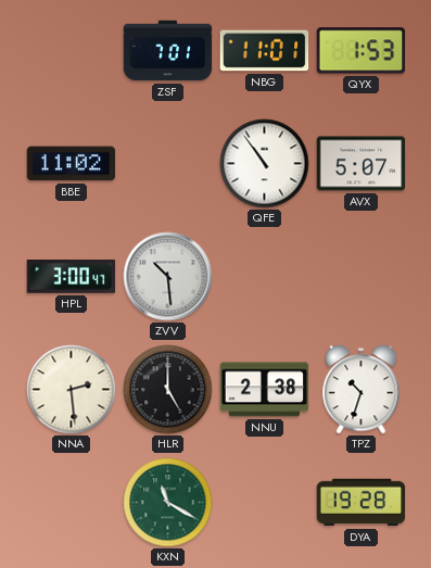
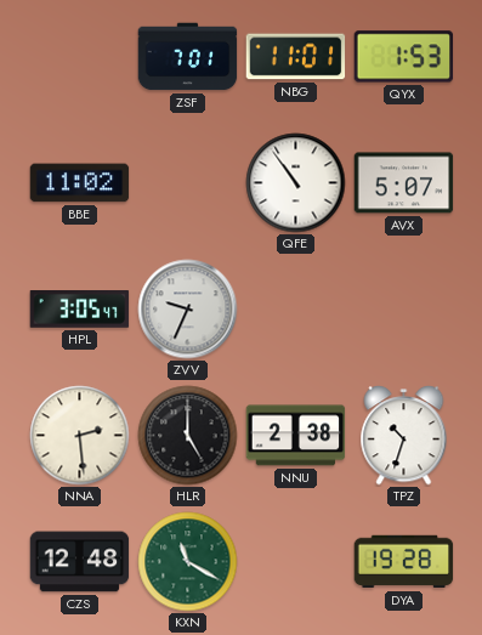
HPL: 3:00 -> 3:05
ZVV: 10:29 -> 9:34
CZS: none -> 12:48
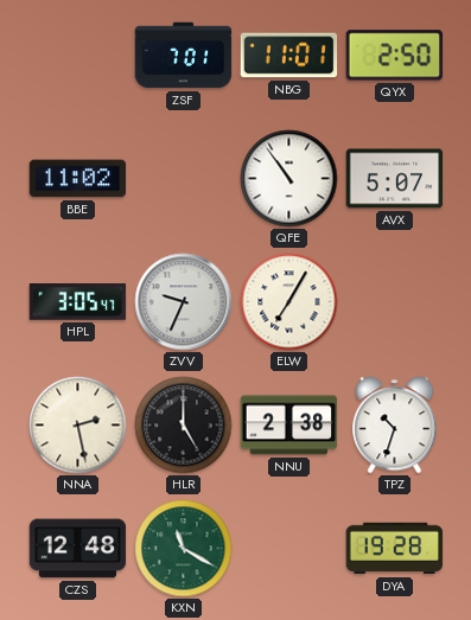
QYX: 1:53 -> 2:50
ELW: none -> 7:05
NNA: 2:29 -> 2:28
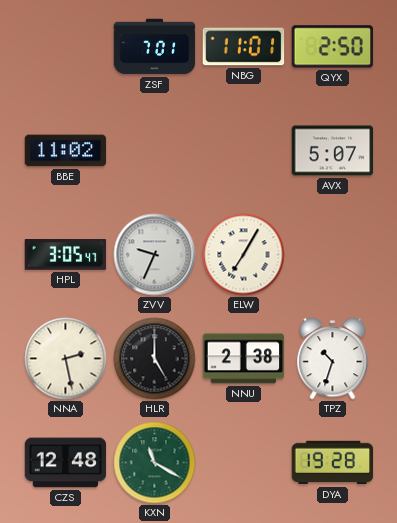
QFE: 10:54 -> none
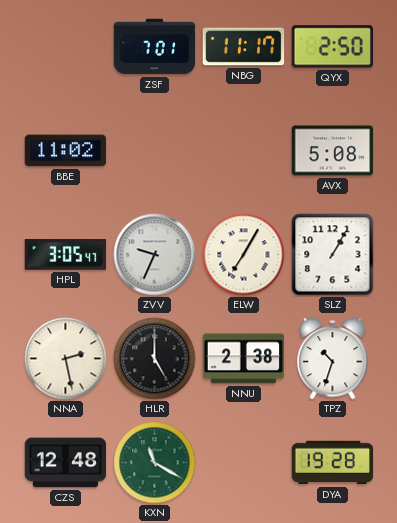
NBG: 11:01 -> 11:17
AVX: 5:07 -> 5:08
SLZ: none -> 1:05
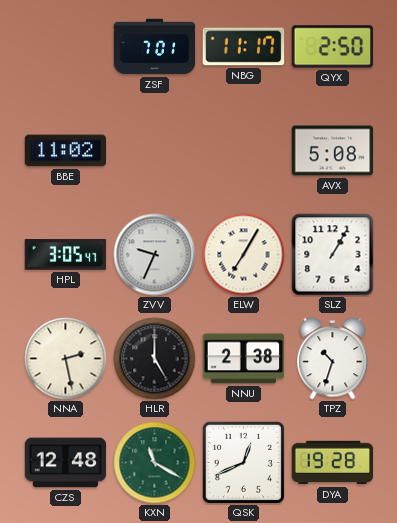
QSK: none -> 12:41
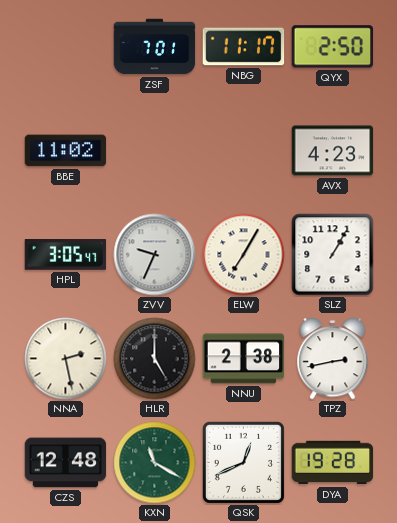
AVX: 5:08 -> 4:23
TPZ: 10:33 -> 2:43
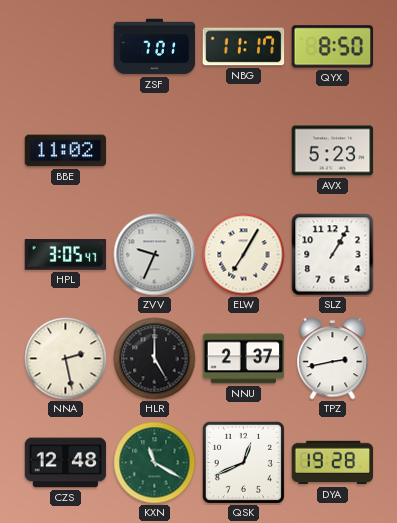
QYX: 2:50 -> 8:50
AVX: 4:23 -> 5:23
NNU: 2:38 -> 2:37
